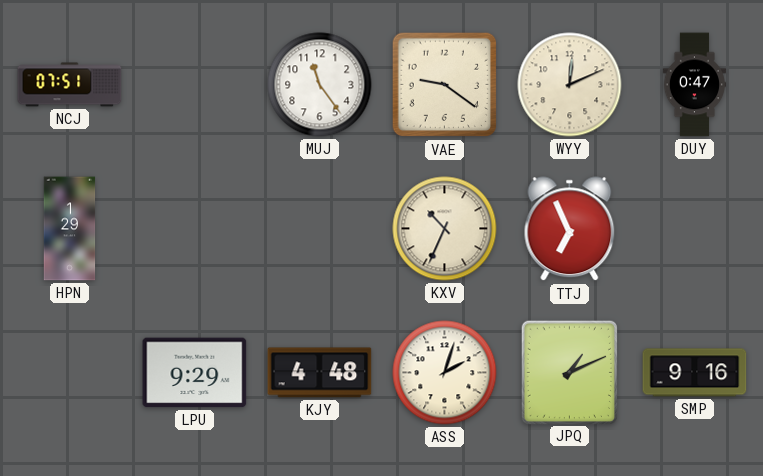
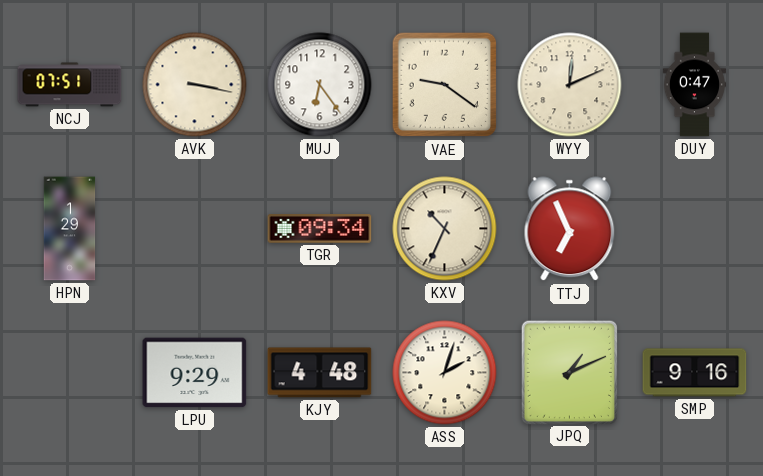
AVK: none -> 3:17
MUJ: 11:24 -> 6:24
TGR: none -> 09:34
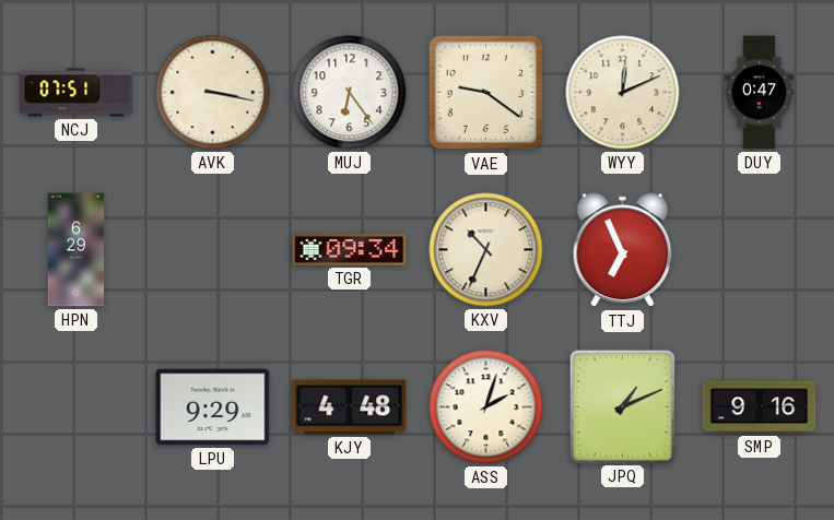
HPN: 1:29 -> 6:29
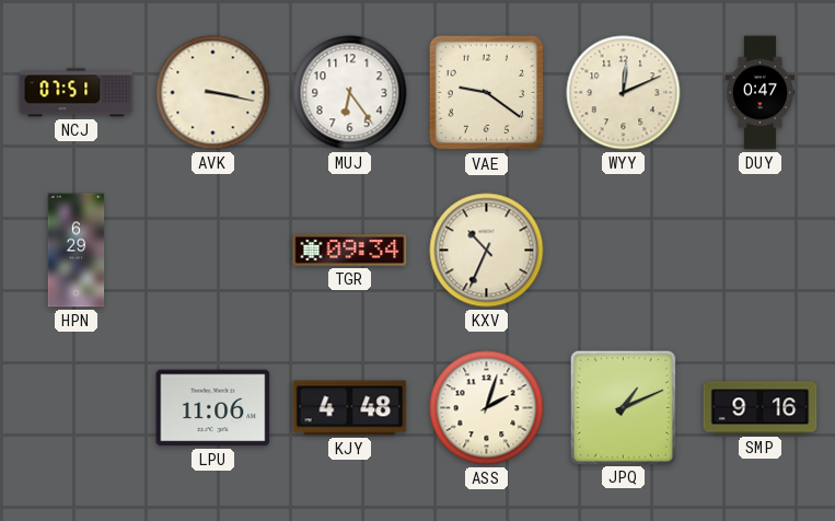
TTJ: 6:56 -> none
LPU: 9:29 -> 11:06
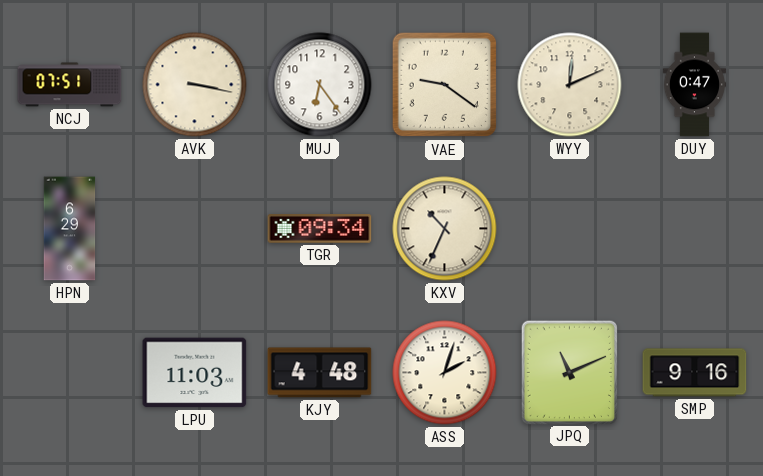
LPU: 11:06 -> 11:03
JPQ: 1:11 -> 11:11
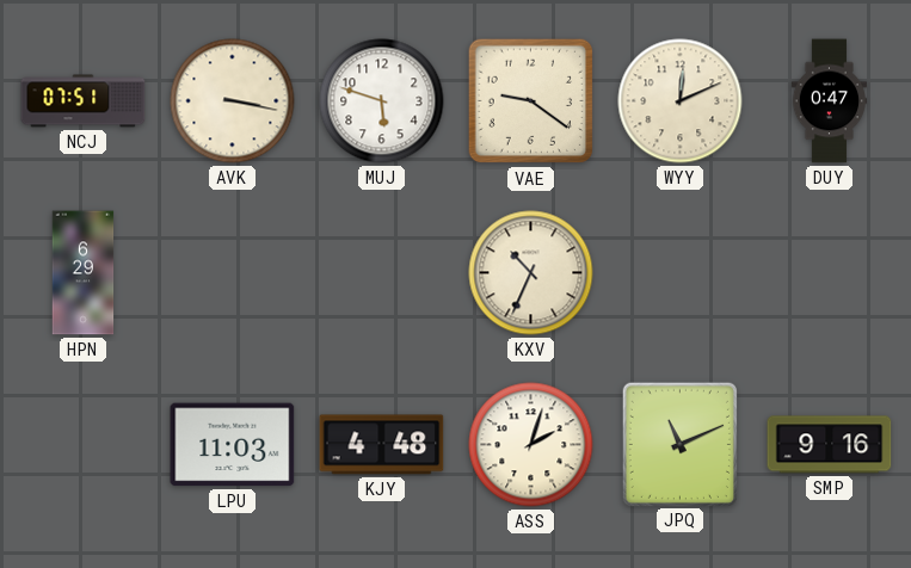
MUJ: 6:24 -> 5:48
TGR: 09:34 -> none
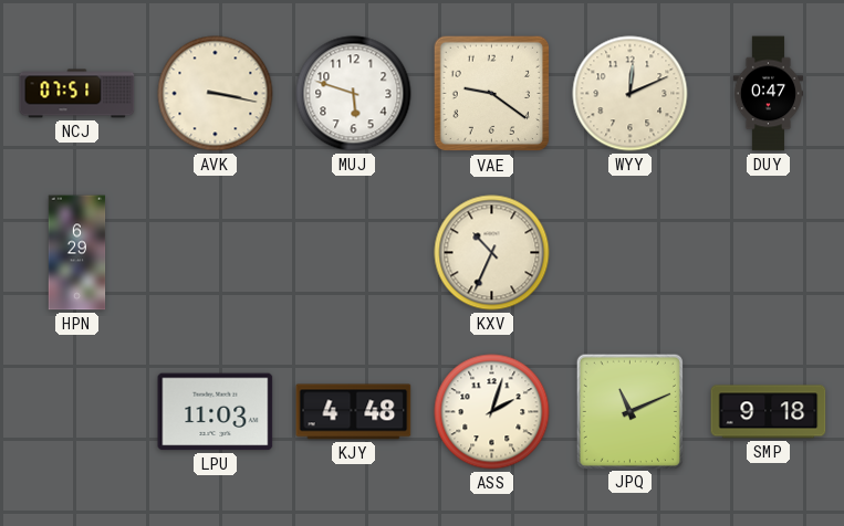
SMP: 9:16 -> 9:18
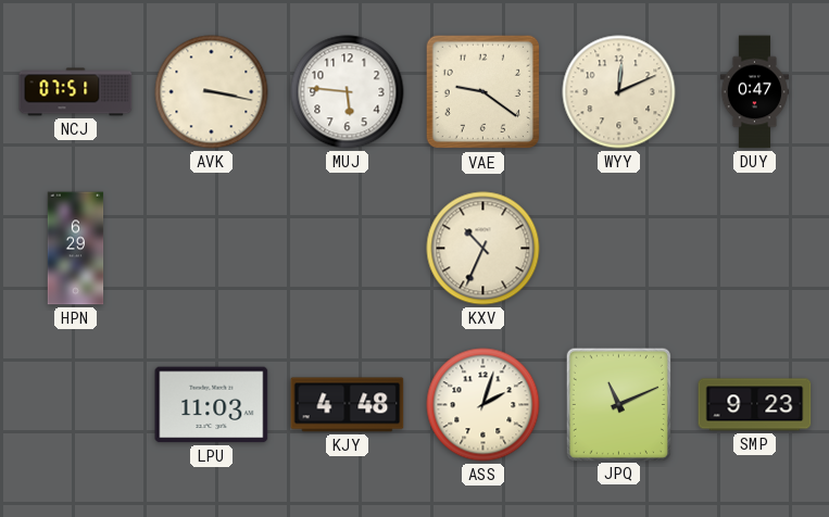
MUJ: 5:48 -> 5:46
SMP: 9:18 -> 9:23
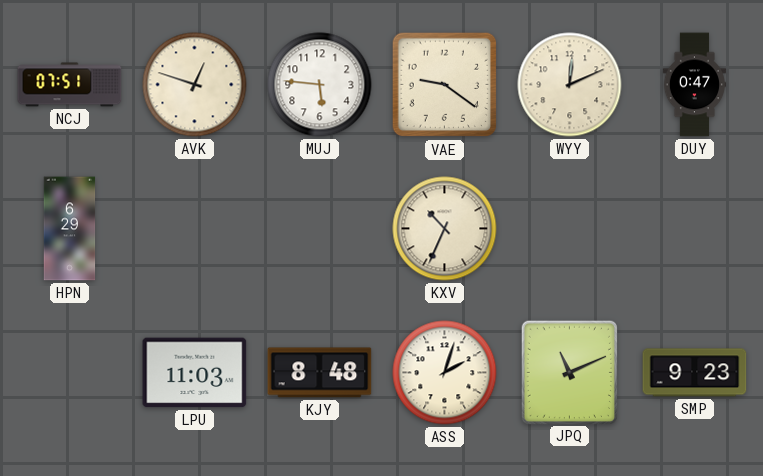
AVK: 3:17 -> 12:48
KJY: 4:48 -> 8:48
